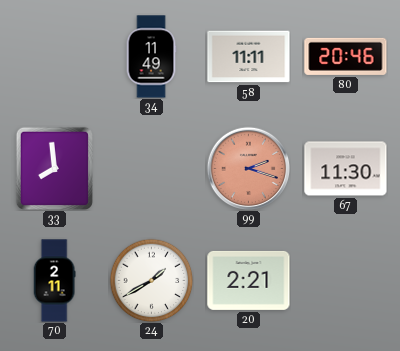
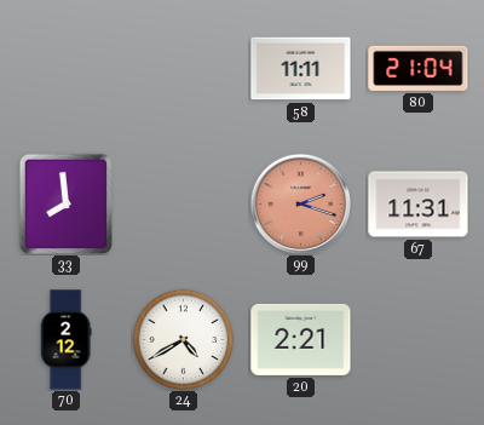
34: 11:49 -> none
80: 20:46 -> 21:04
67: 11:30 -> 11:31
70: 2:11 -> 2:12
24: 1:40 -> 4:40
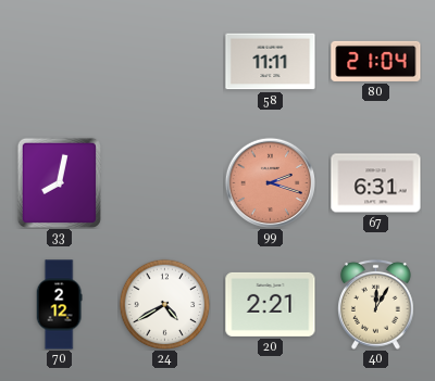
33: 7:59 -> 8:02
67: 11:31 -> 6:31
40: none -> 12:05
